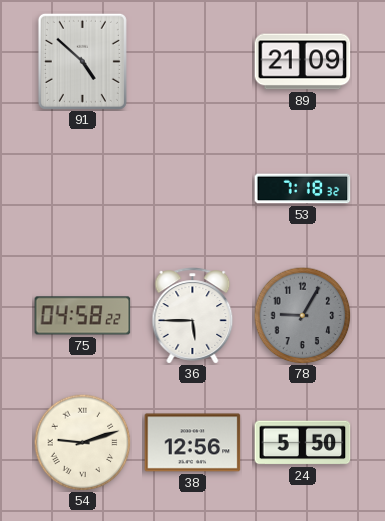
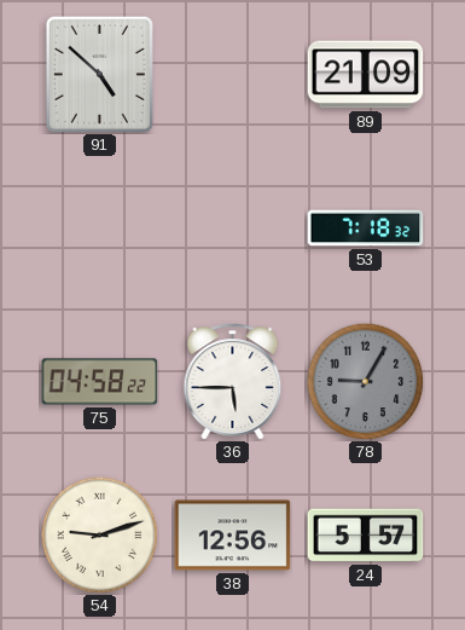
24: 5:50 -> 5:57
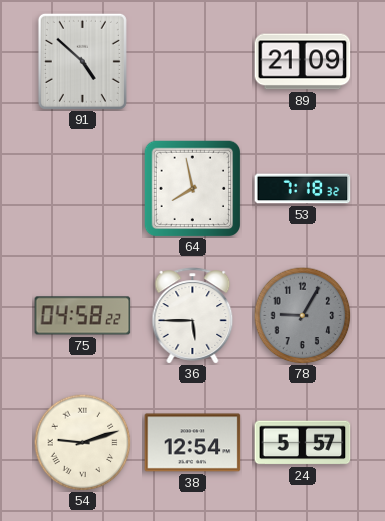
64: none -> 7:58
38: 12:56 -> 12:54
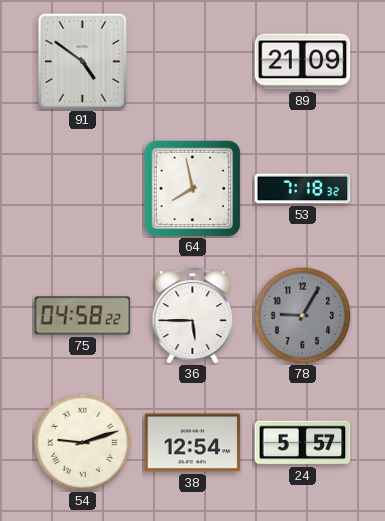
91: 4:52 -> 4:51
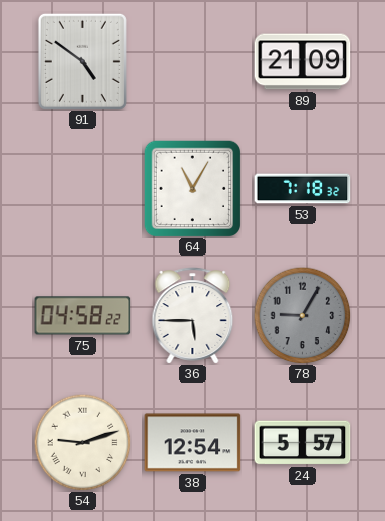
64: 7:58 -> 11:05
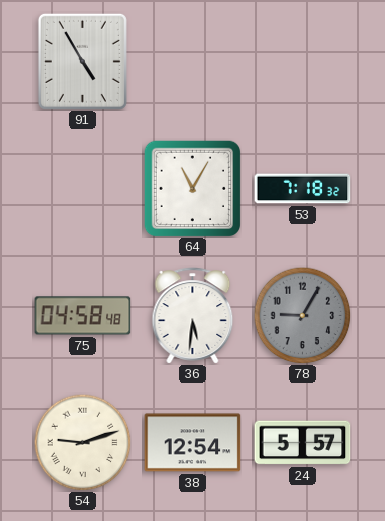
91: 4:51 -> 4:55
89: 21:09 -> none
75: 04:58:22 -> 04:58:48
36: 5:45 -> 5:31
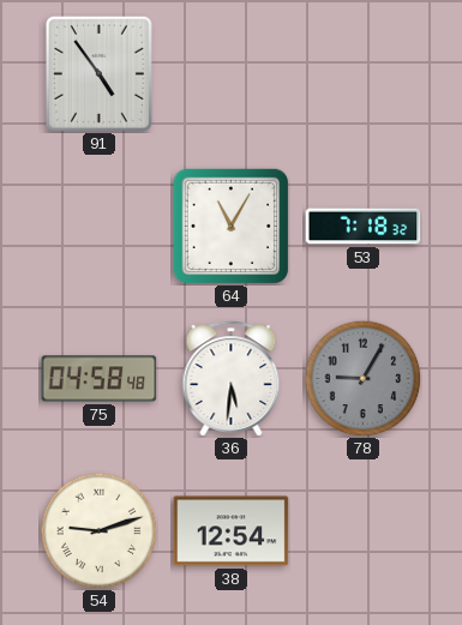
91: 4:55 -> 4:54
24: 5:57 -> none
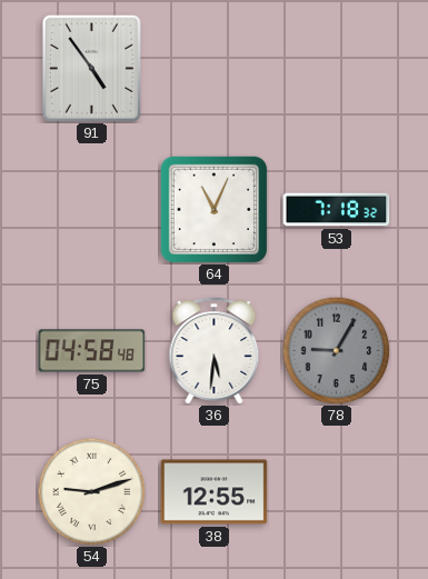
64: 11:05 -> 11:04
38: 12:54 -> 12:55
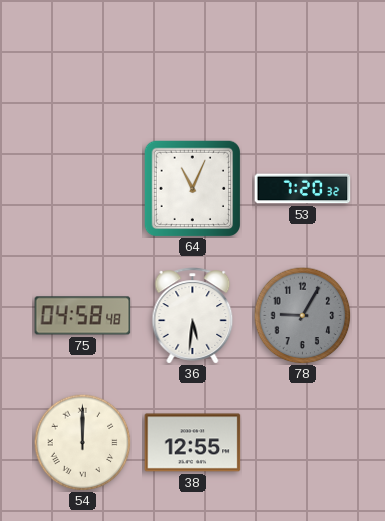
91: 4:54 -> none
53: 7:18 -> 7:20
54: 9:12 -> 12:00
